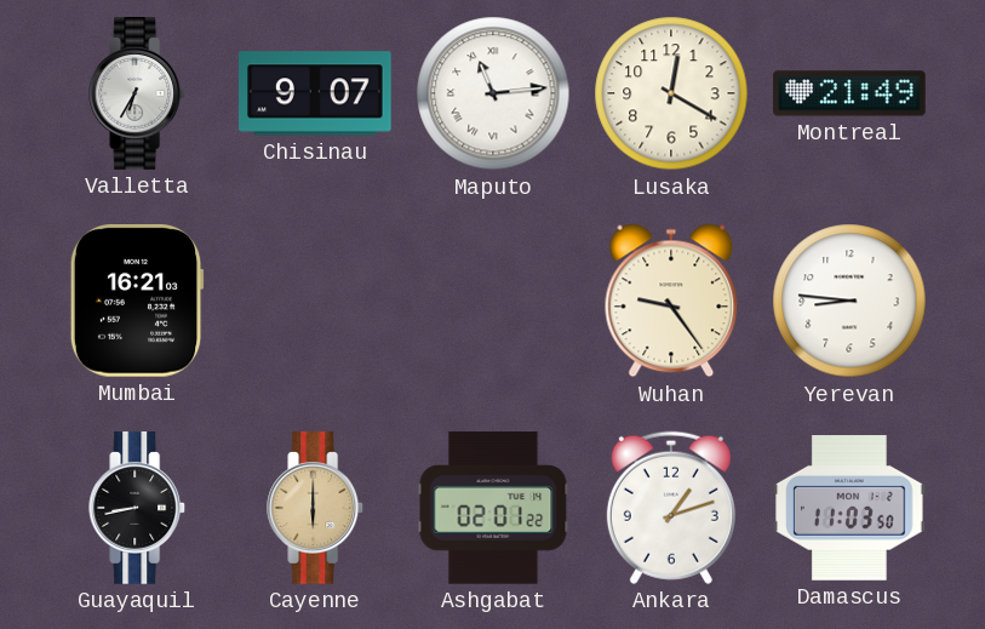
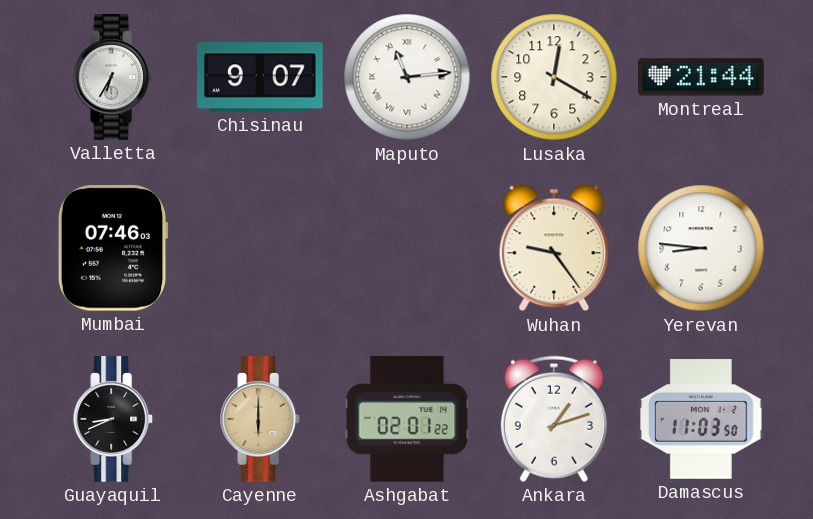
Montreal: 21:49 -> 21:44
Mumbai: 16:21 -> 07:46
Guayaquil: 8:43 -> 8:41
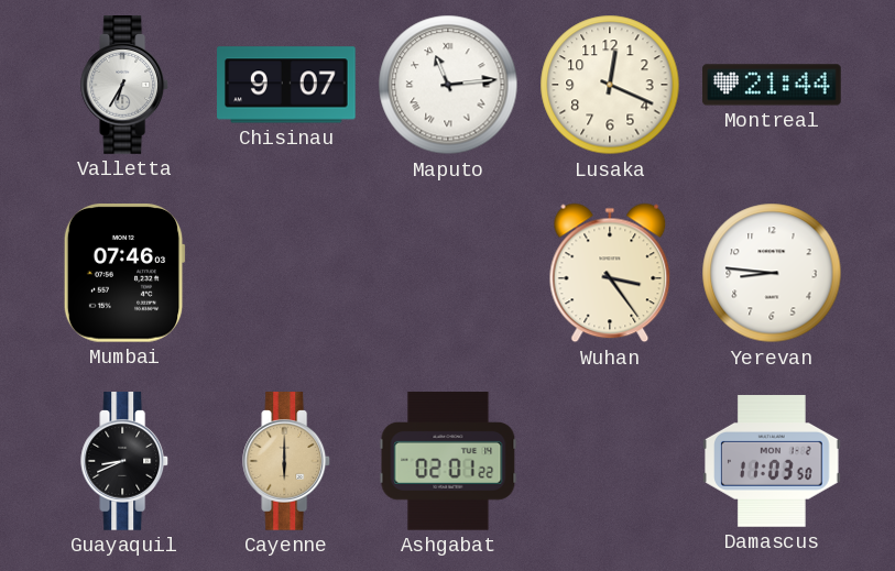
Lusaka: 12:20 -> 12:19
Wuhan: 9:24 -> 3:24
Ankara: 1:12 -> none
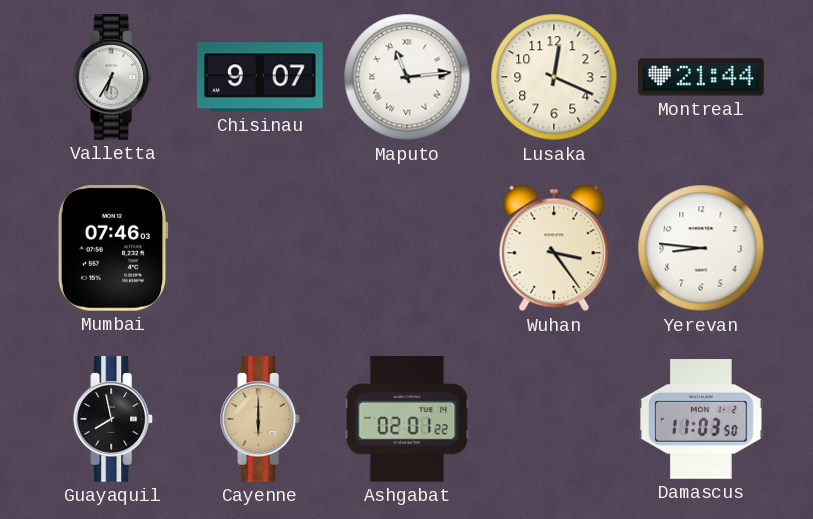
Guayaquil: 8:41 -> 7:58
